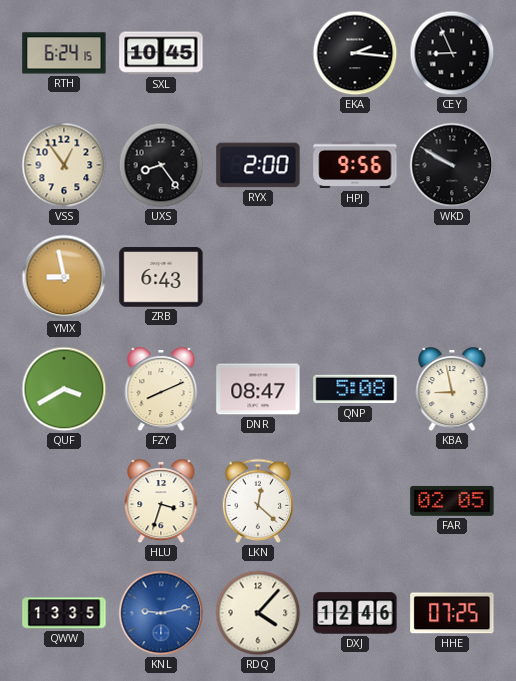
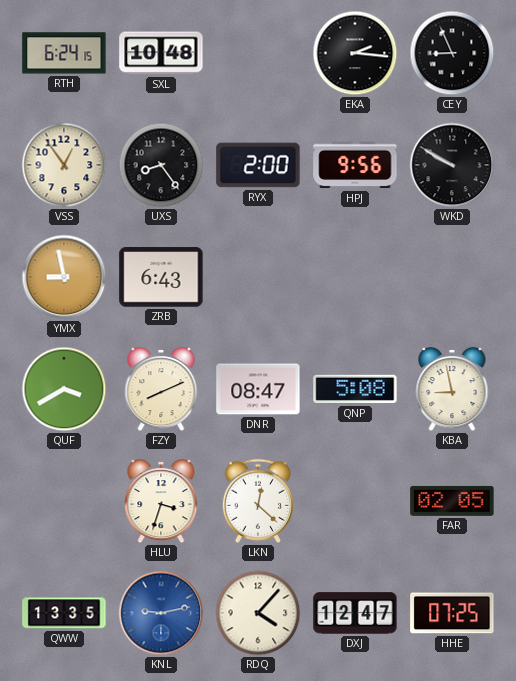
SXL: 10:45 -> 10:48
DXJ: 12:46 -> 12:47
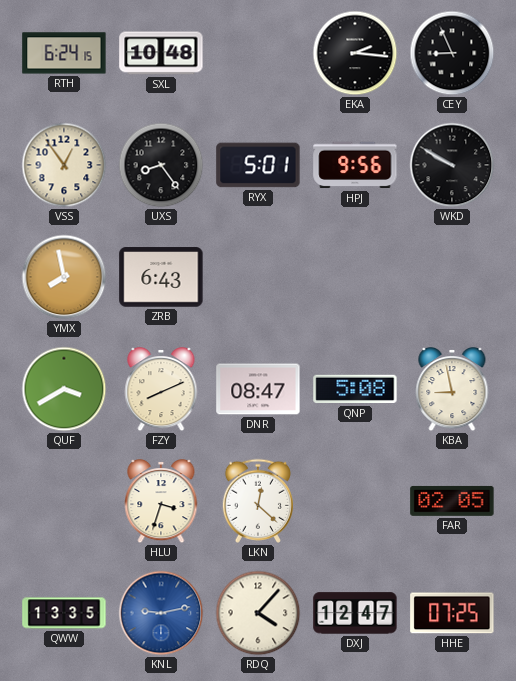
RYX: 2:00 -> 5:01
YMX: 8:58 -> 7:58
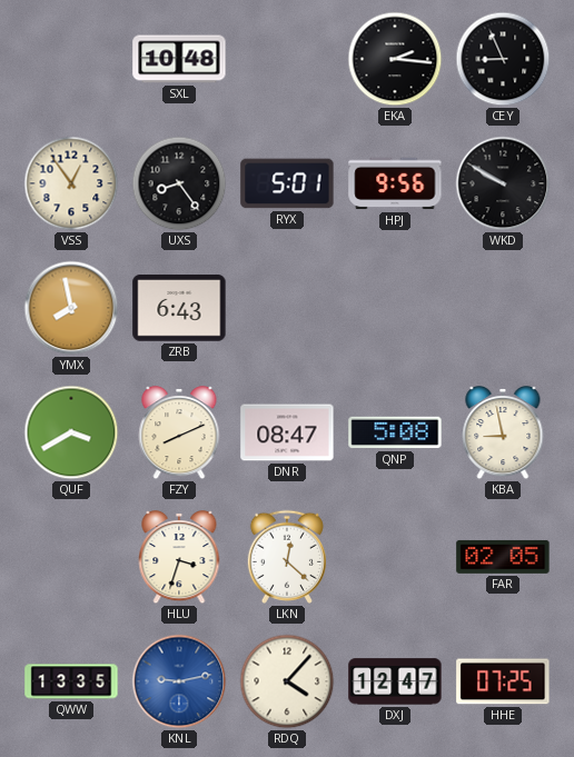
RTH: 6:24 -> none
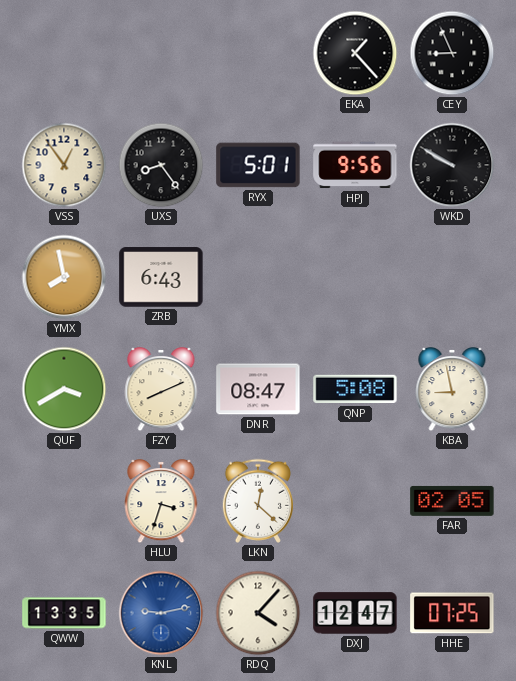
SXL: 10:48 -> none
EKA: 2:16 -> 1:23
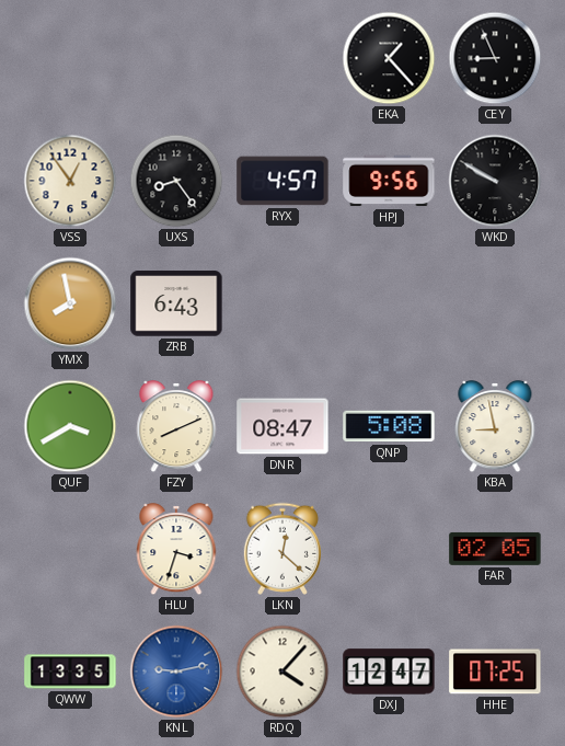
RYX: 5:01 -> 4:57
